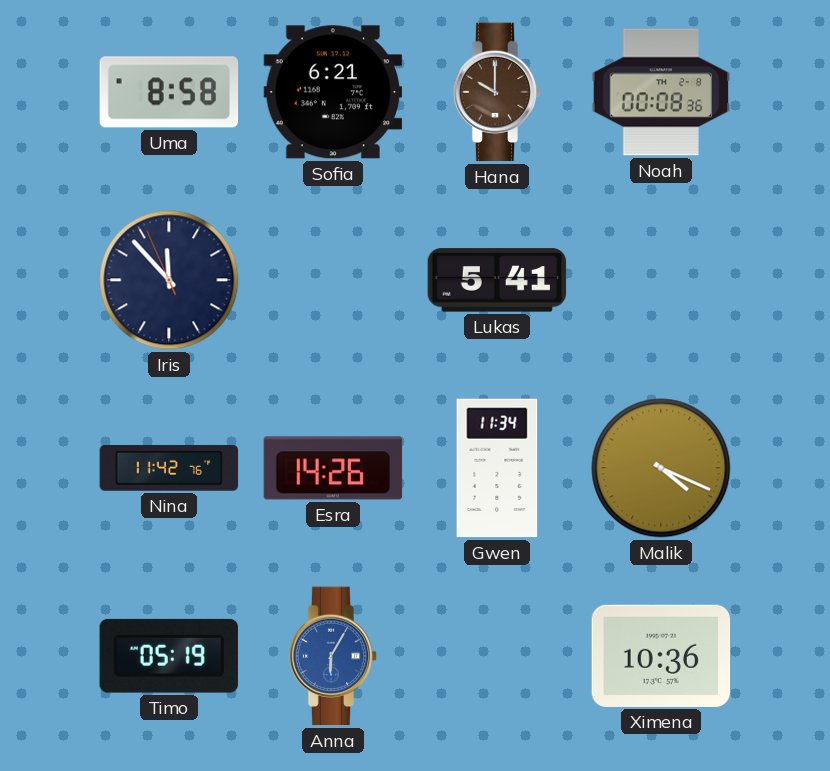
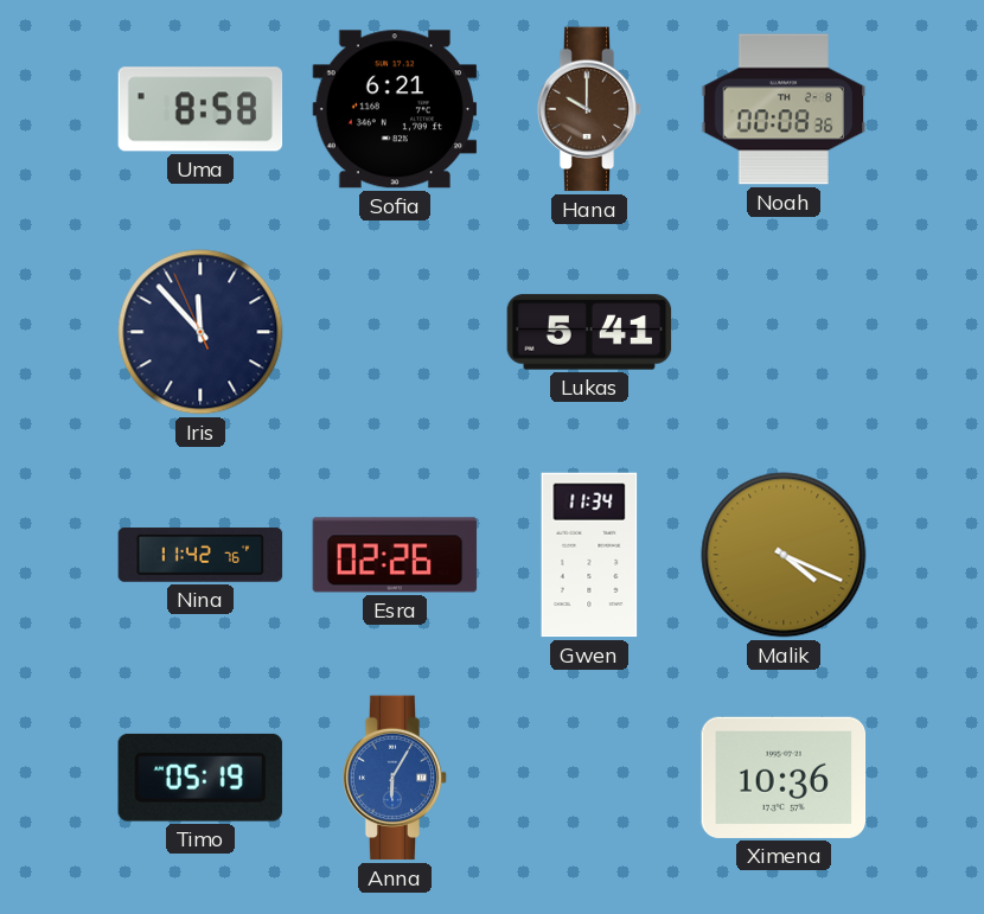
Esra: 14:26 -> 02:26
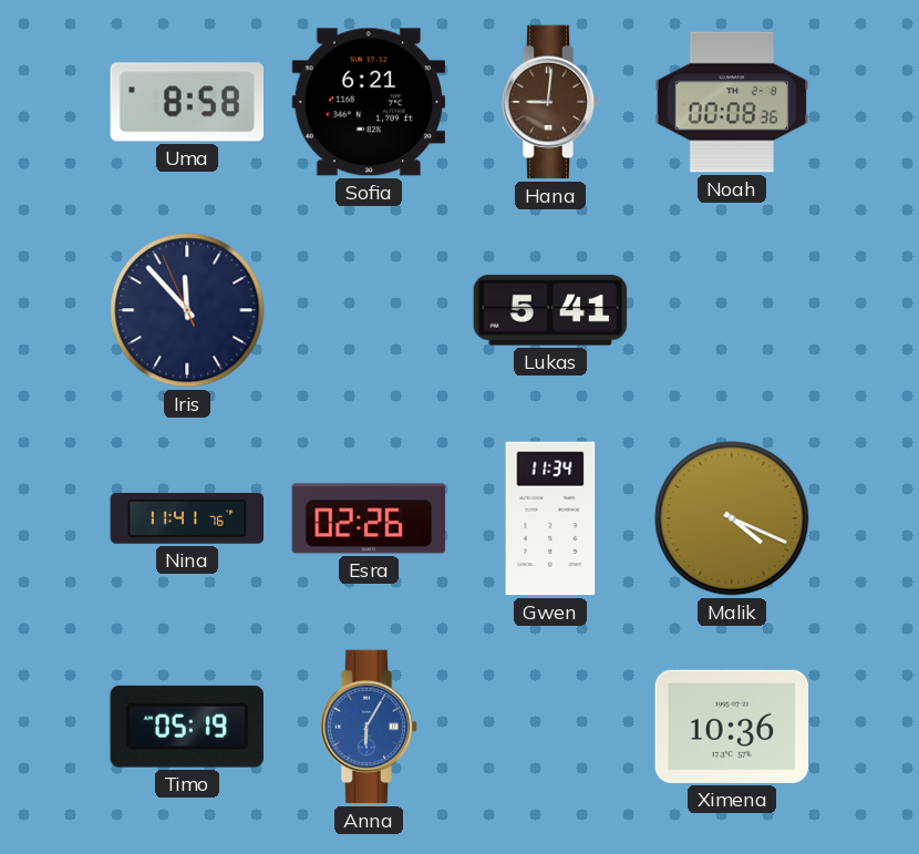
Hana: 10:00 -> 9:01
Nina: 11:42 -> 11:41
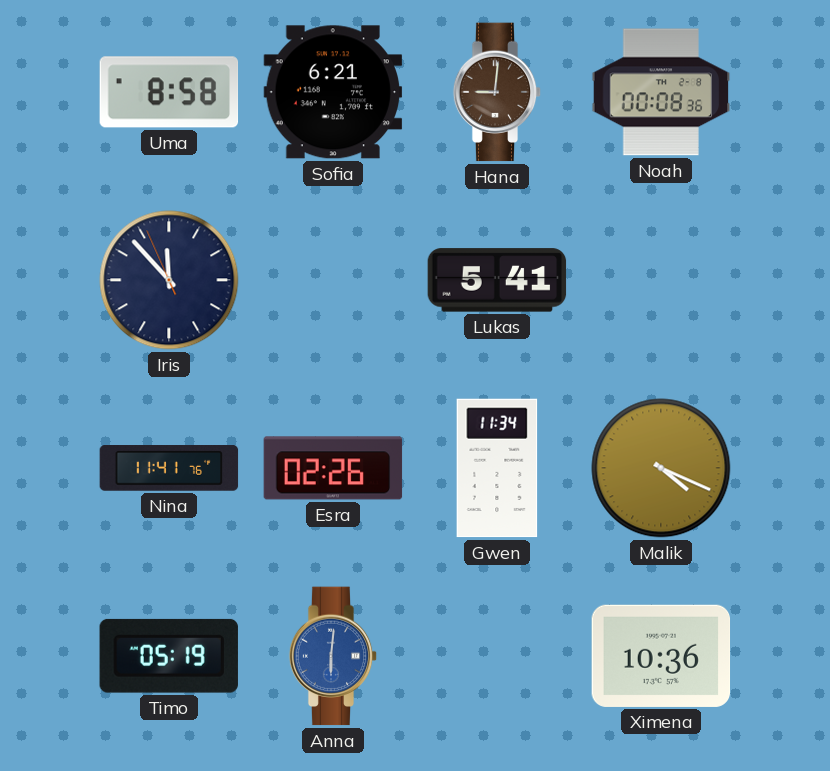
Anna: 6:05 -> 6:01
